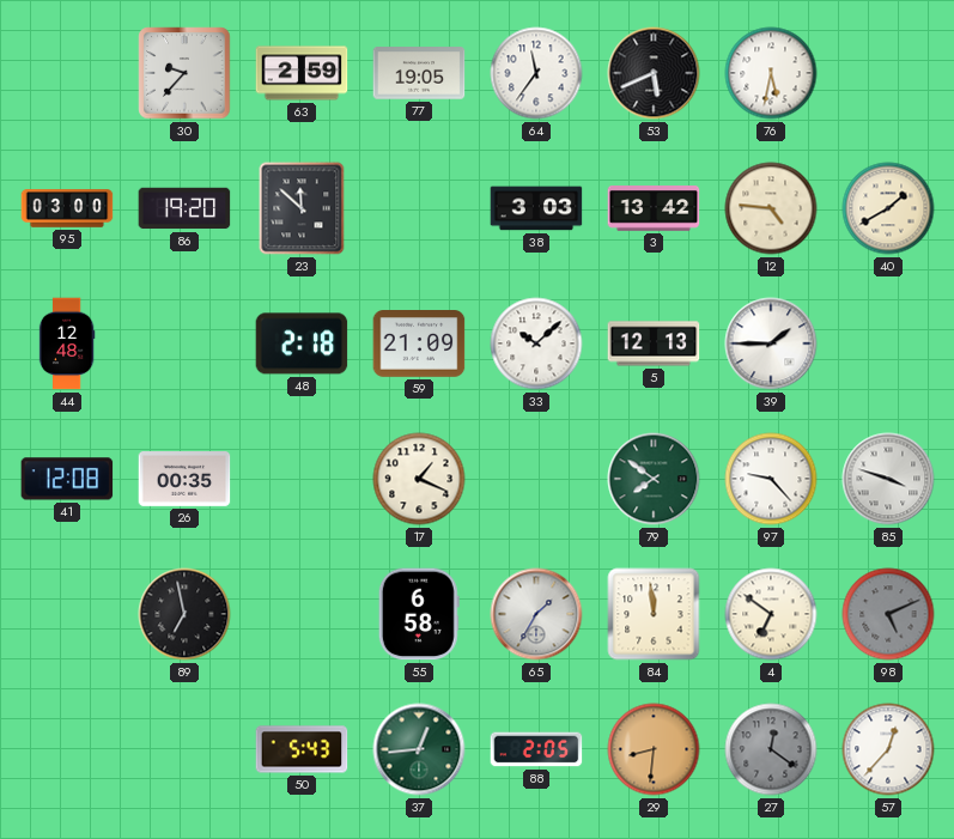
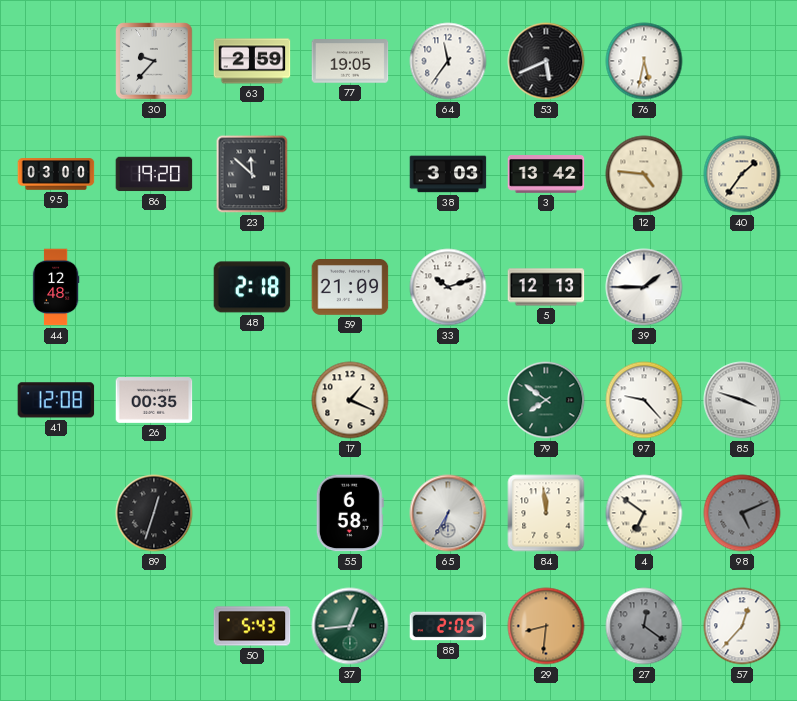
40: 1:40 -> 1:36
33: 10:08 -> 10:12
89: 6:58 -> 12:33
65: 1:35 -> 6:35
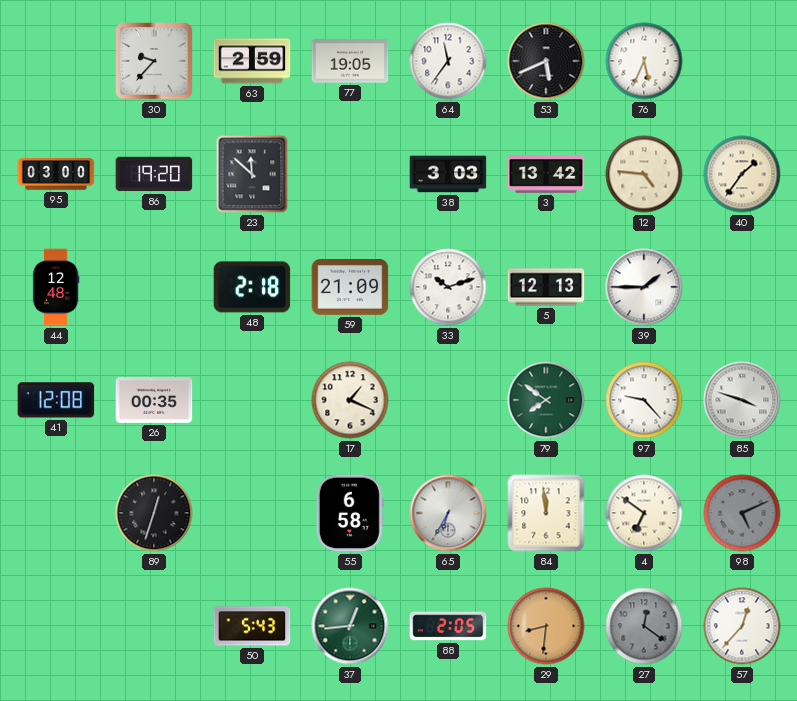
76: 5:32 -> 5:34
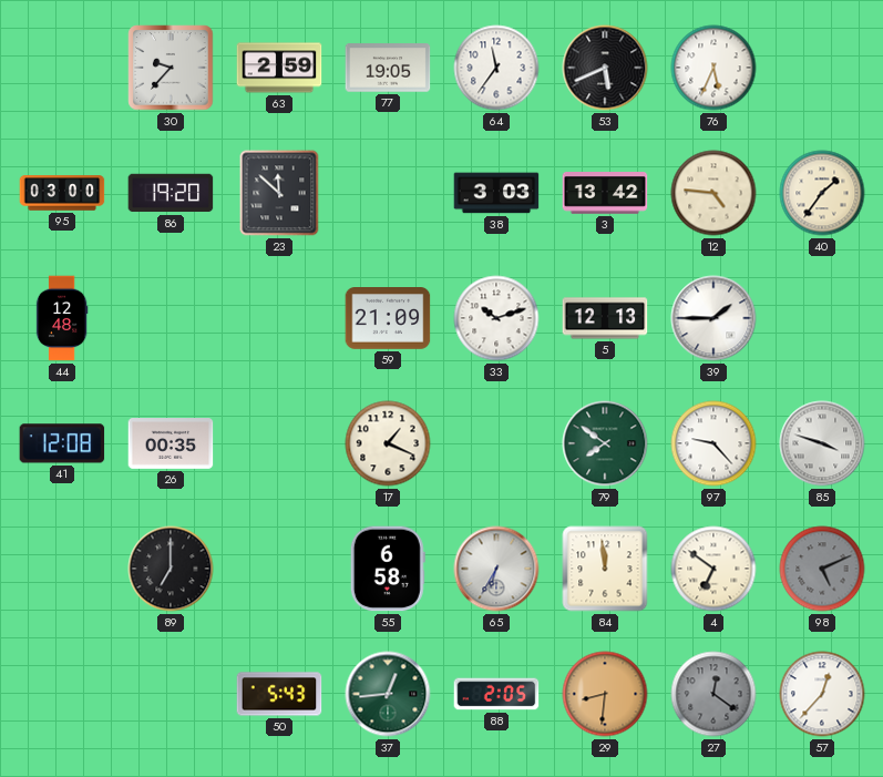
48: 2:18 -> none
89: 12:33 -> 7:00
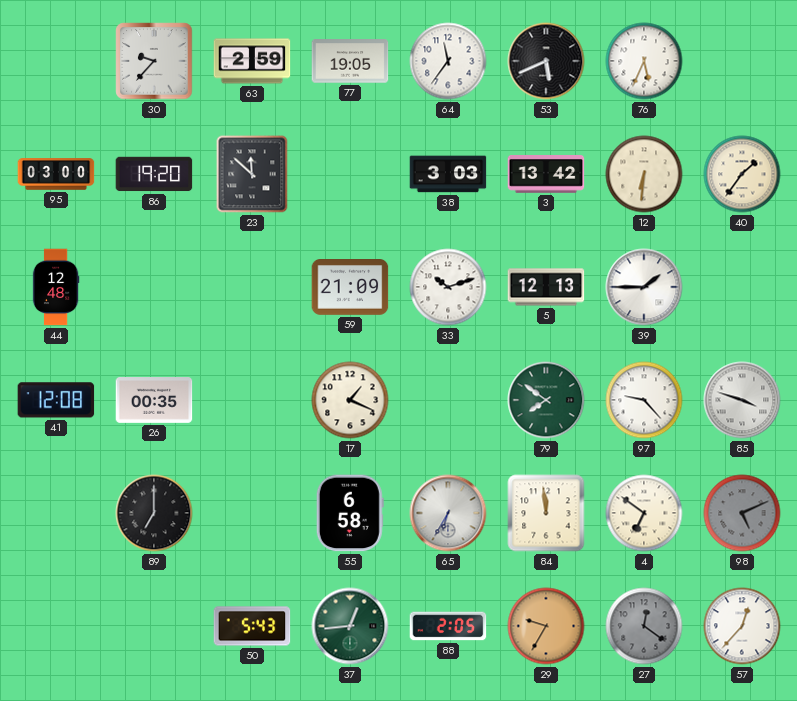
12: 4:46 -> 6:31
29: 8:31 -> 9:35
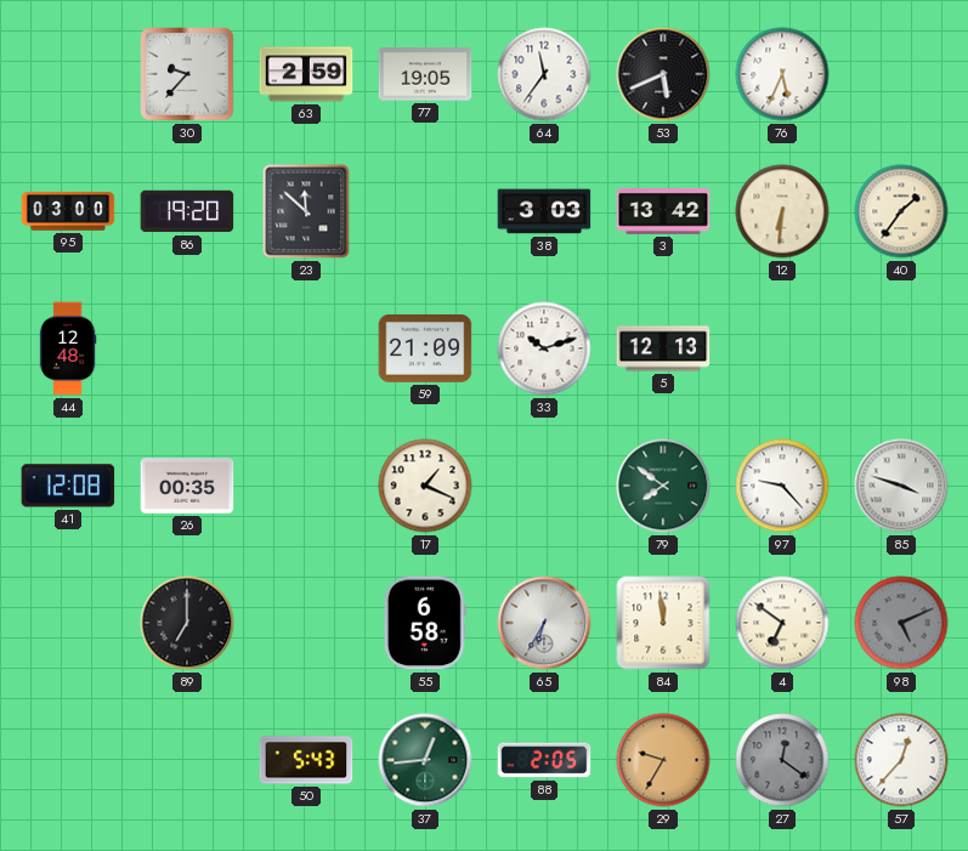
39: 1:45 -> none
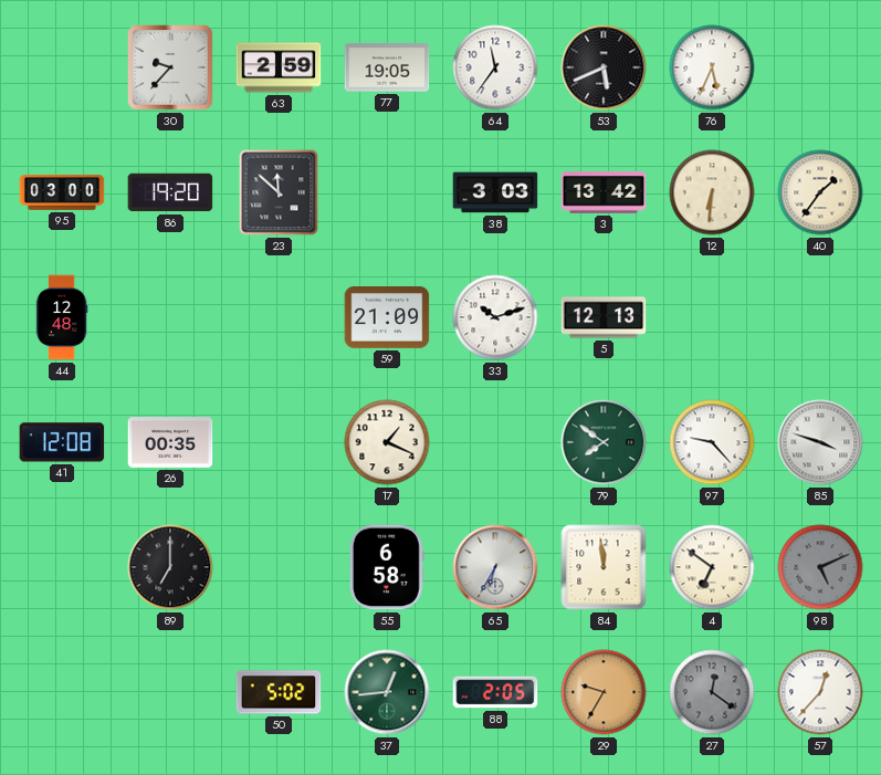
50: 5:43 -> 5:02
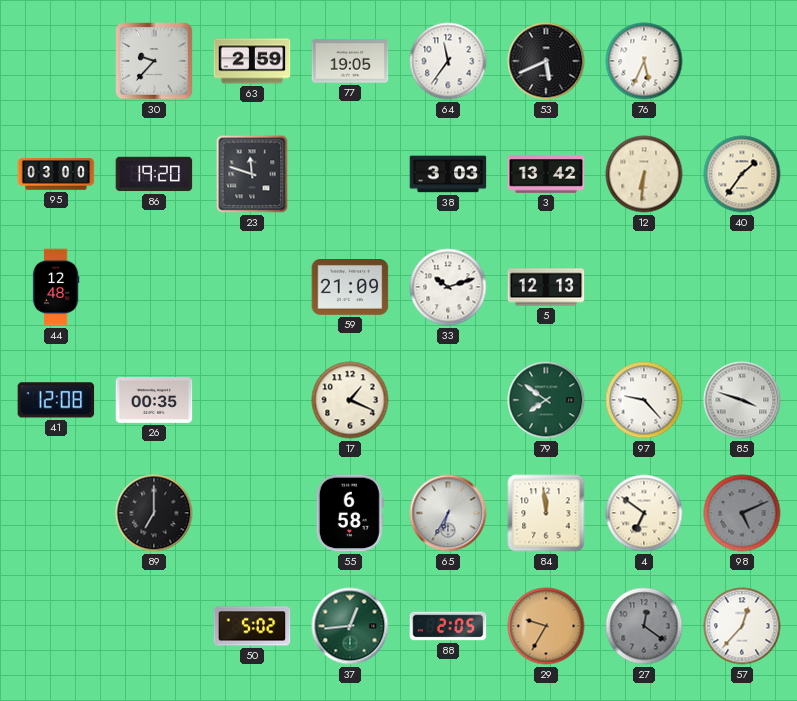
23: 11:52 -> 11:48
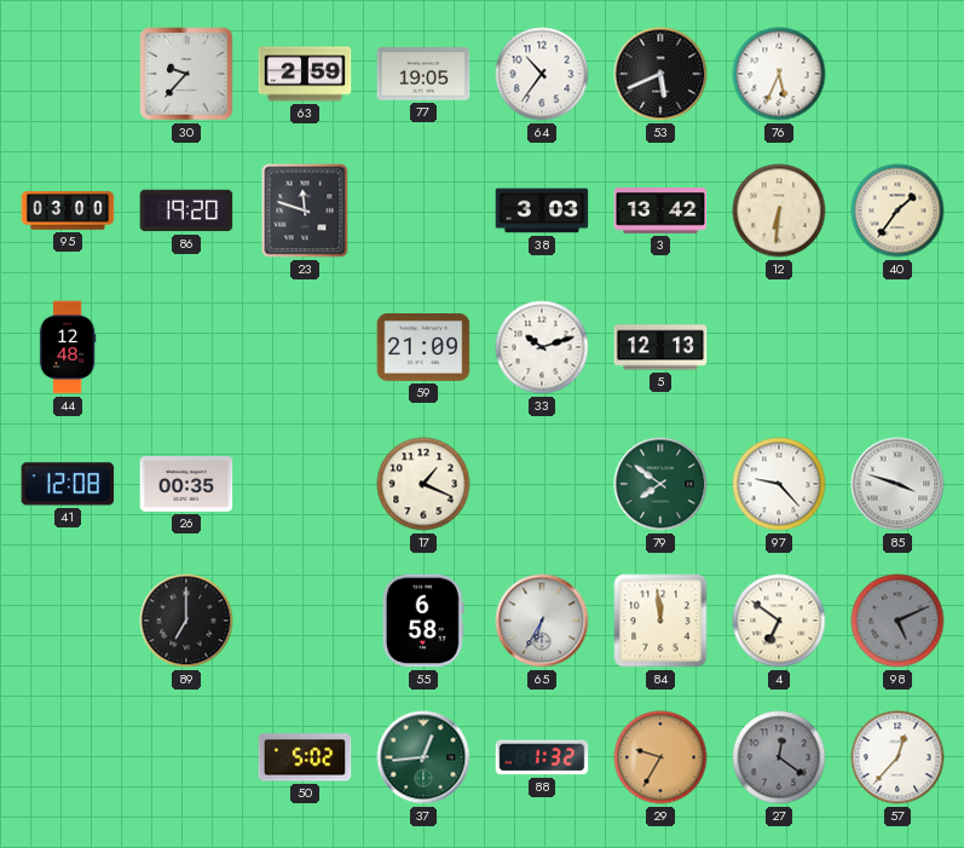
64: 11:36 -> 10:36
88: 2:05 -> 1:32
